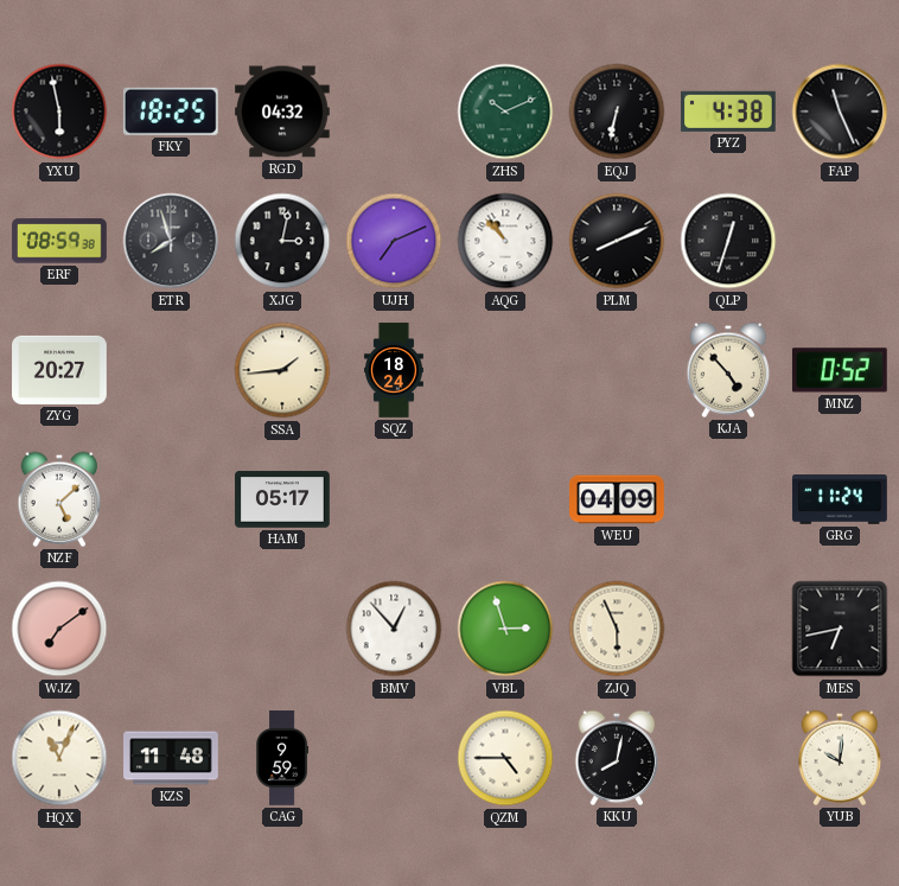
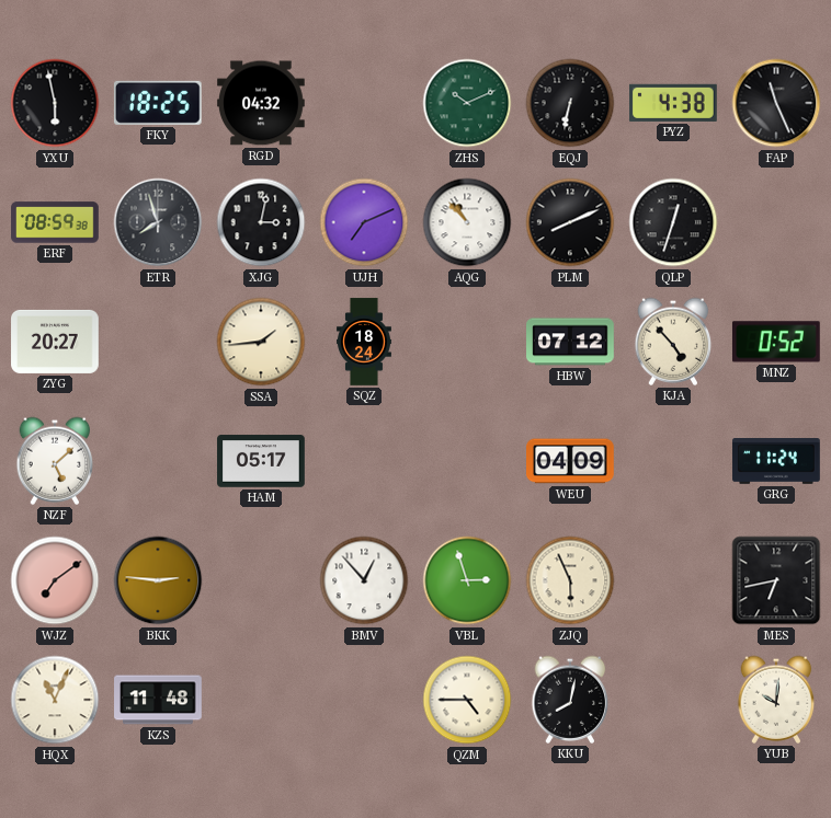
HBW: none -> 07:12
BKK: none -> 2:46
CAG: 9:59 -> none
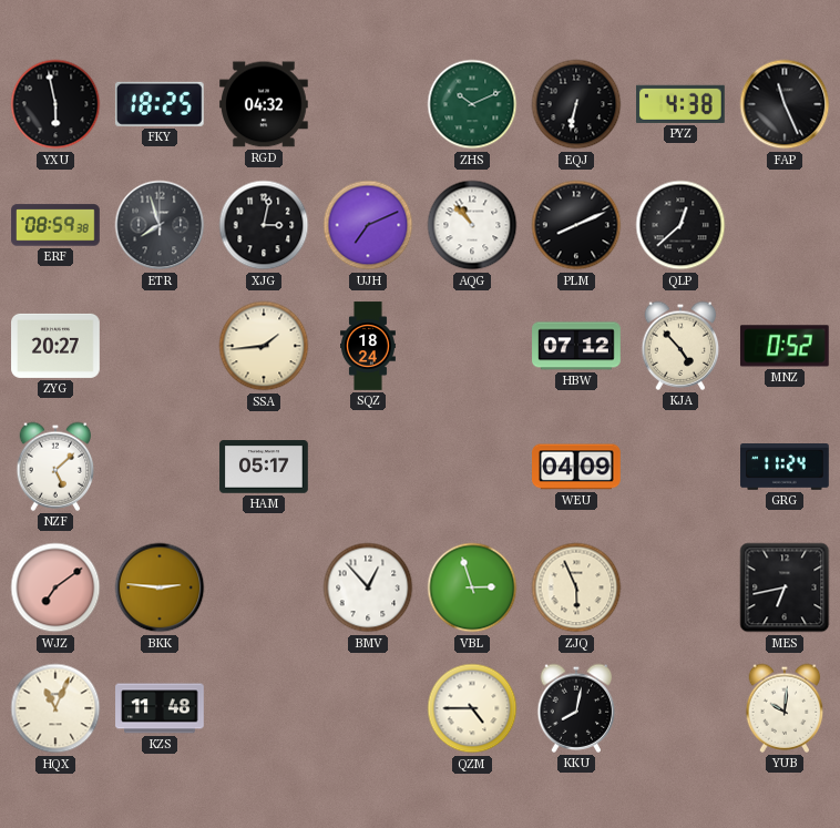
QLP: 12:33 -> 12:38
